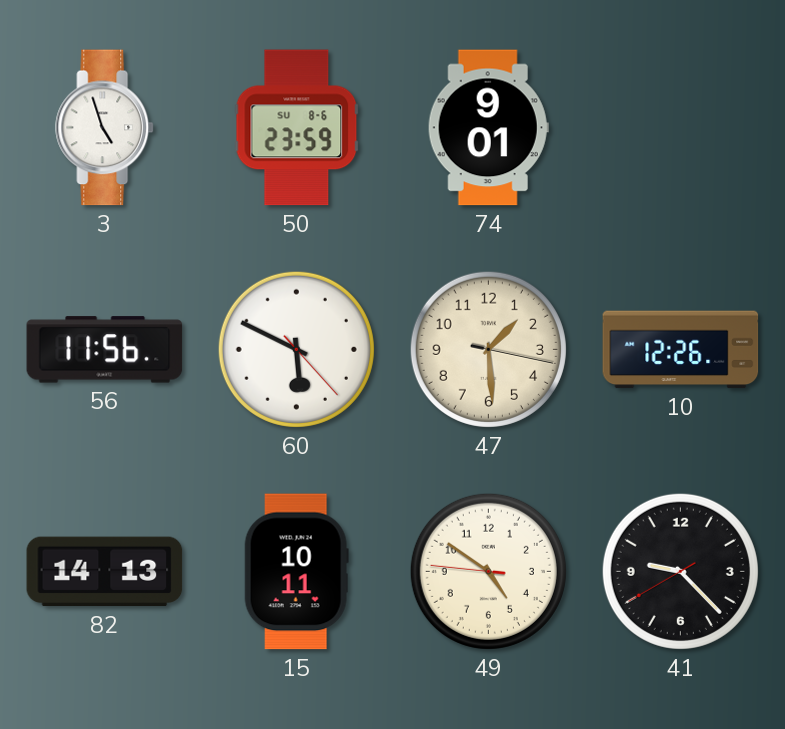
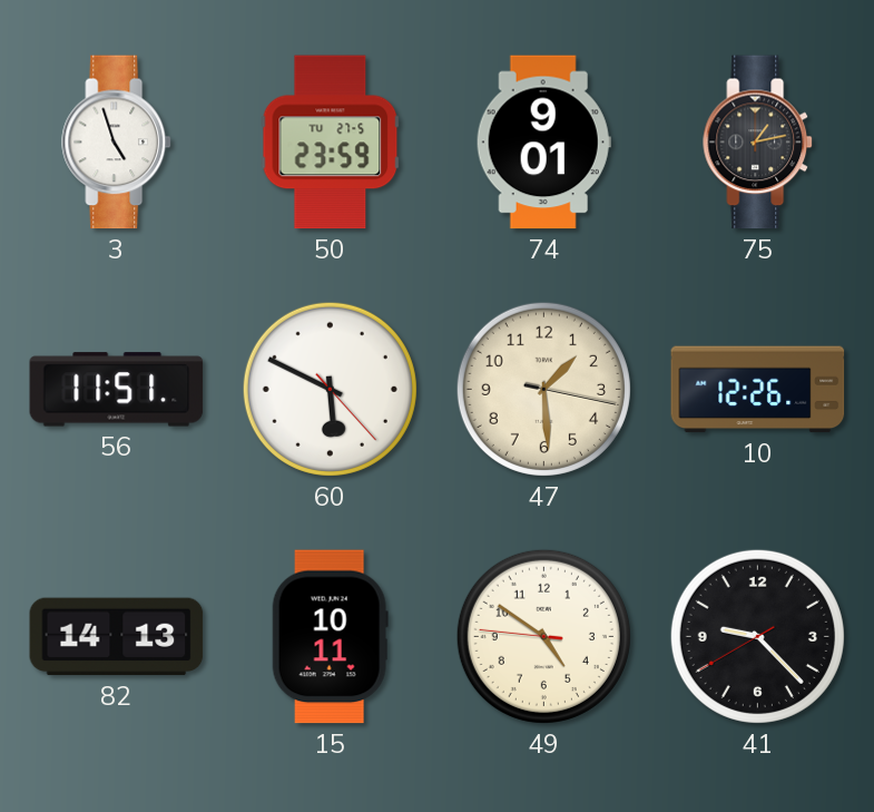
50 date: SU 8-6 -> TU 27-5
75: none -> 1:13
56: 11:56 -> 11:51
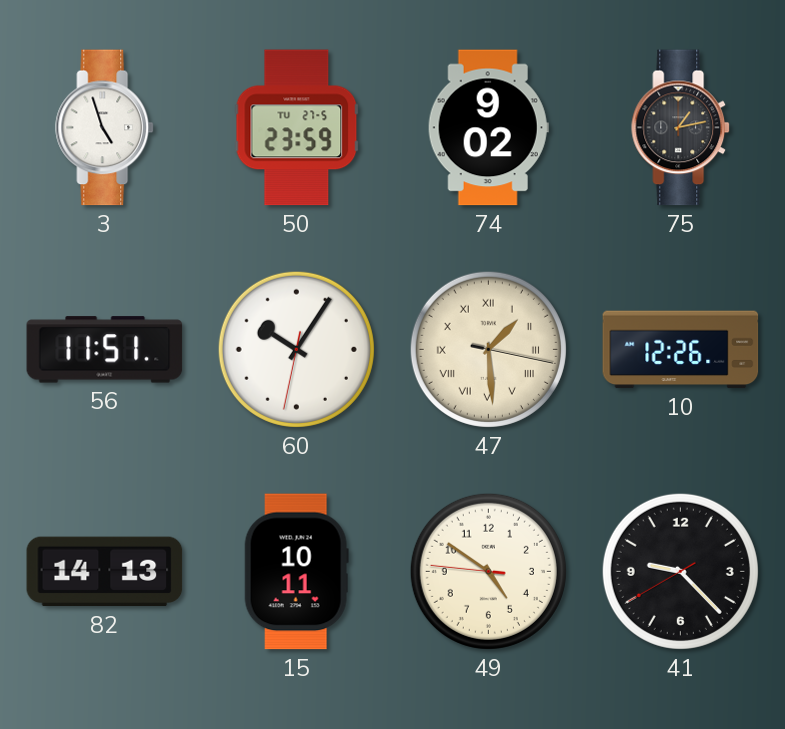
74: 9:01 -> 9:02
60: 5:49 -> 10:05
47 numerals: Arabic -> Roman
